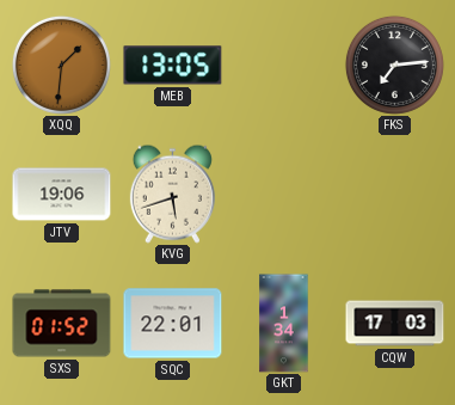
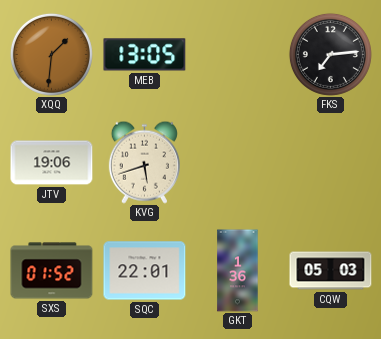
GKT: 1:34 -> 1:36
CQW: 17:03 -> 05:03
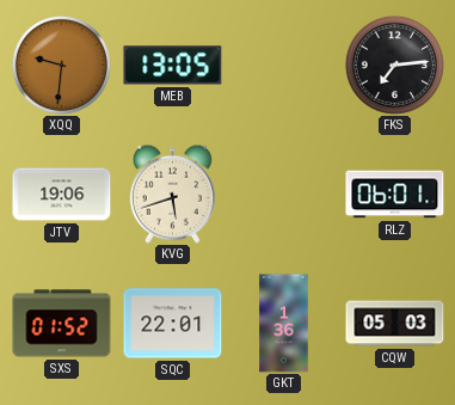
XQQ: 1:31 -> 9:31
RLZ: none -> 06:01
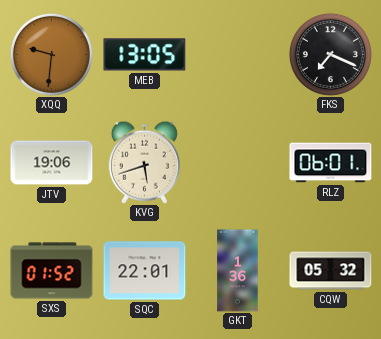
FKS: 7:14 -> 7:19
CQW: 05:03 -> 05:32
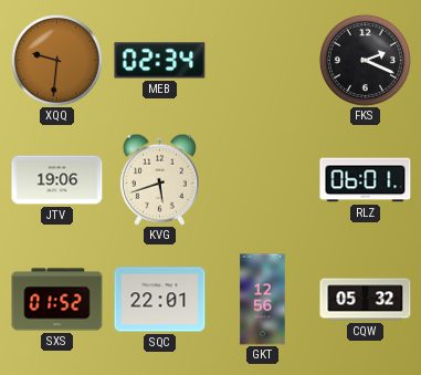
MEB: 13:05 -> 02:34
FKS: 7:19 -> 2:19
GKT: 1:36 -> 12:56
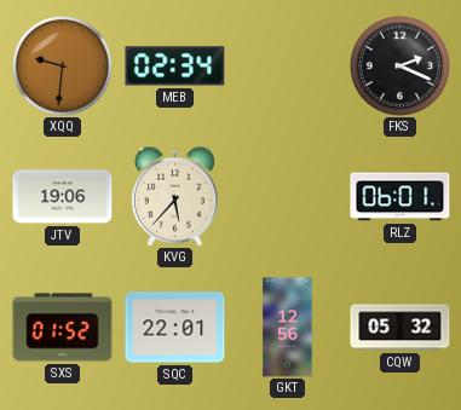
KVG: 5:42 -> 5:37
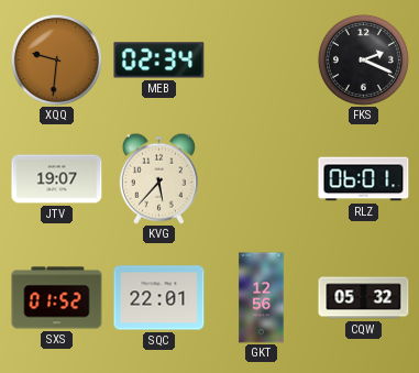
JTV: 19:06 -> 19:07
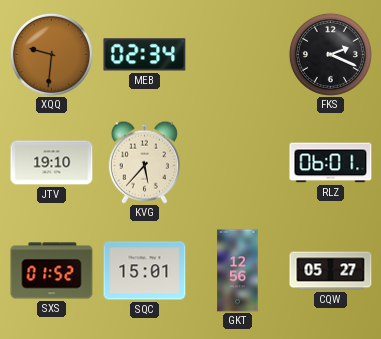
JTV: 19:07 -> 19:10
SQC: 22:01 -> 15:01
CQW: 05:32 -> 05:27
